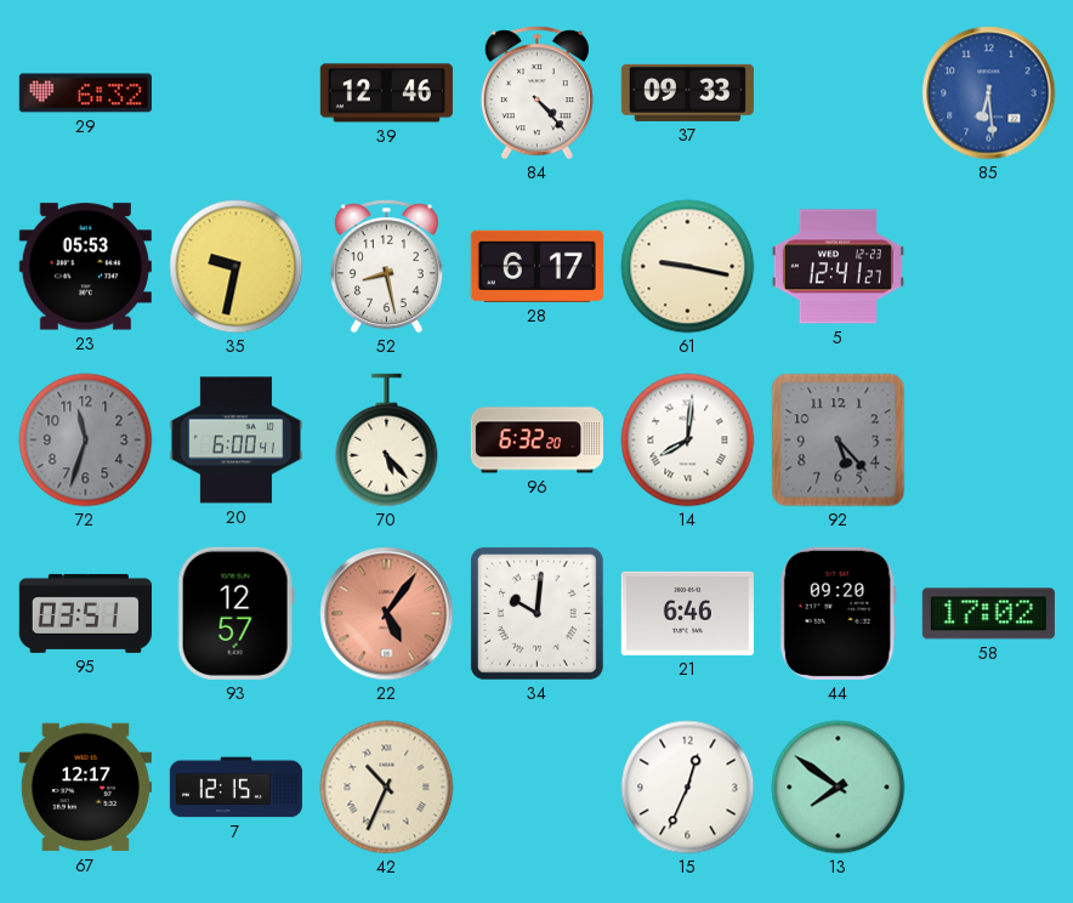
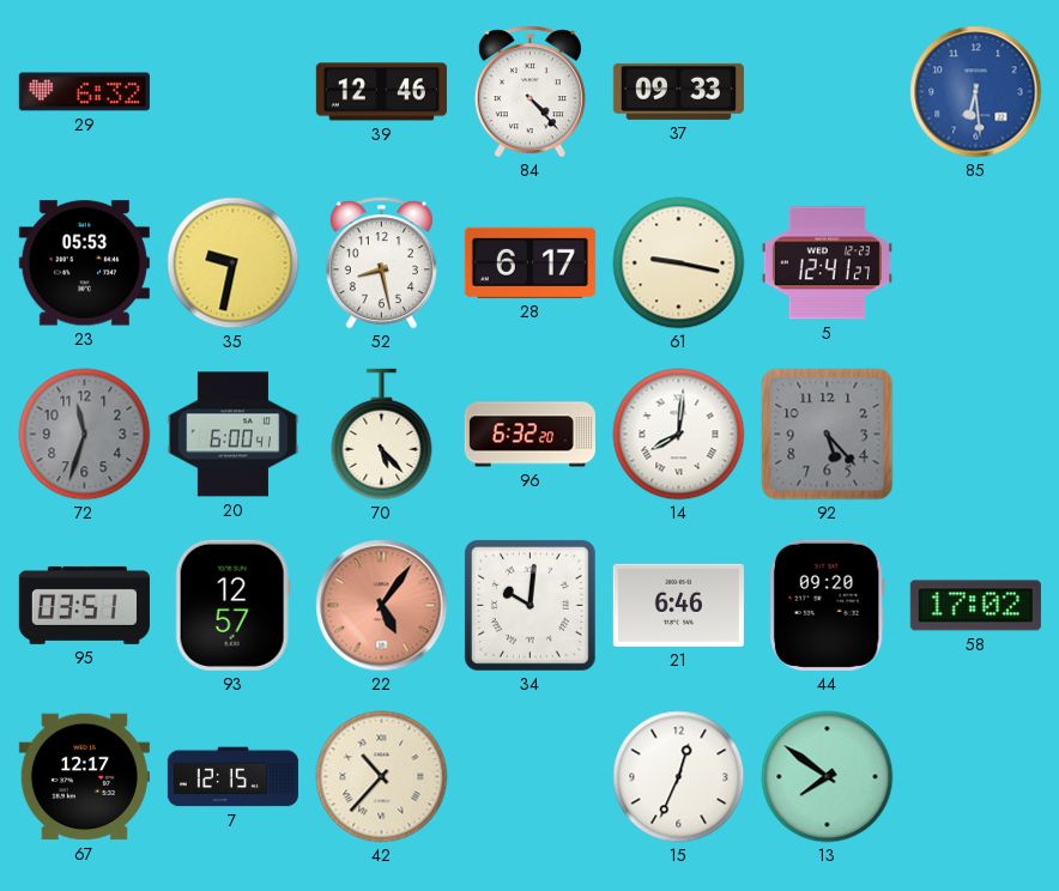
42: 10:34 -> 10:37
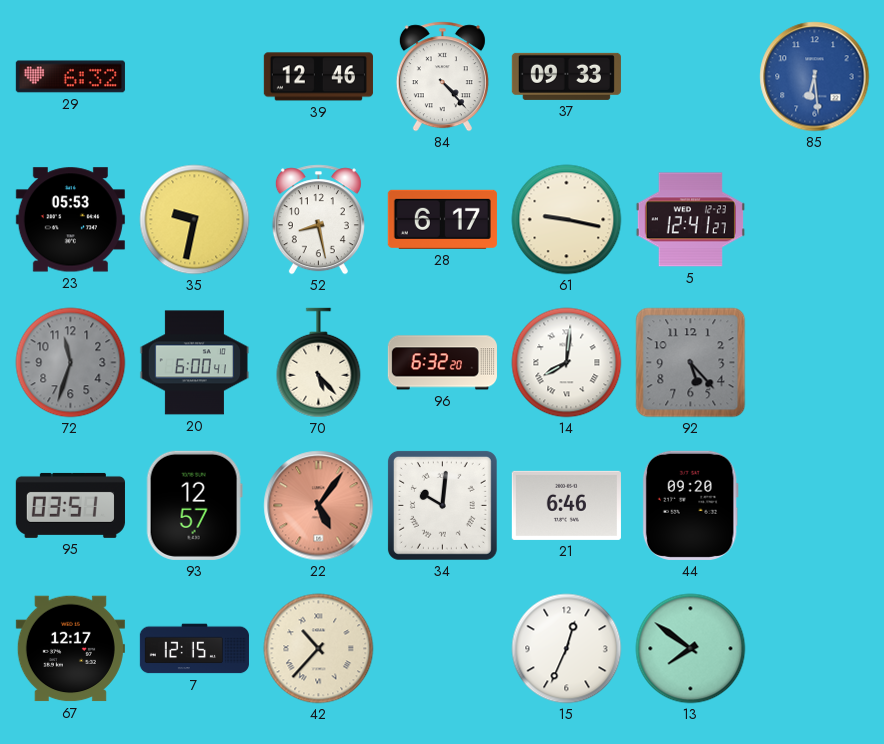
58: 17:02 -> none
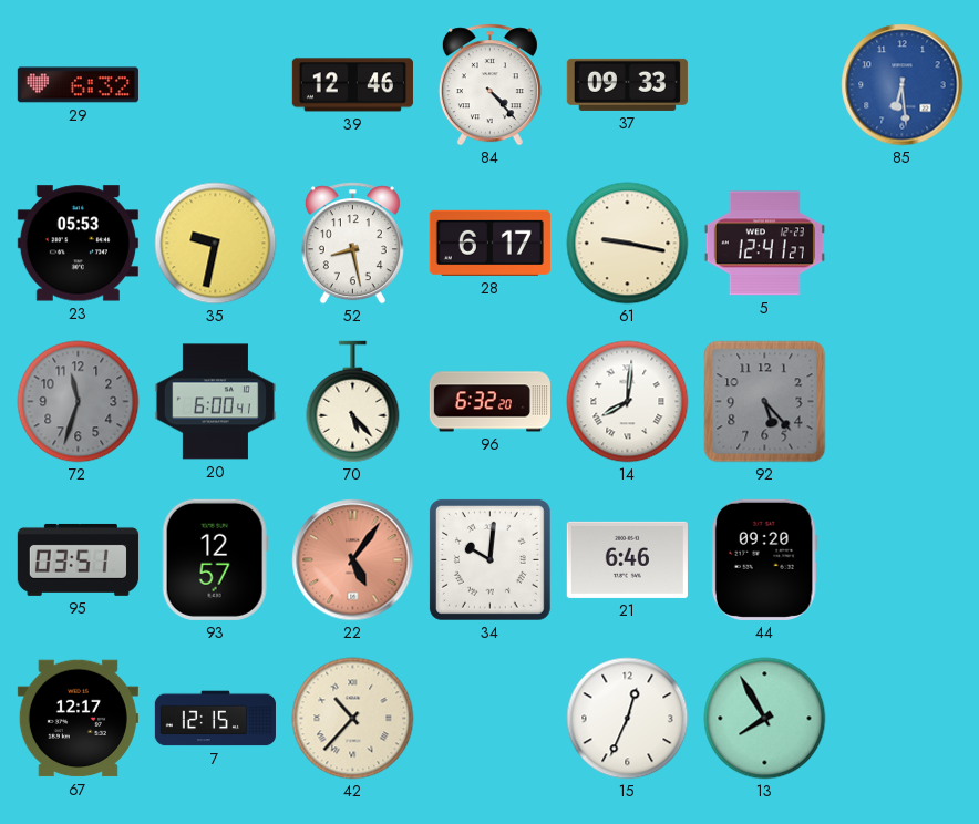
13: 7:51 -> 7:55
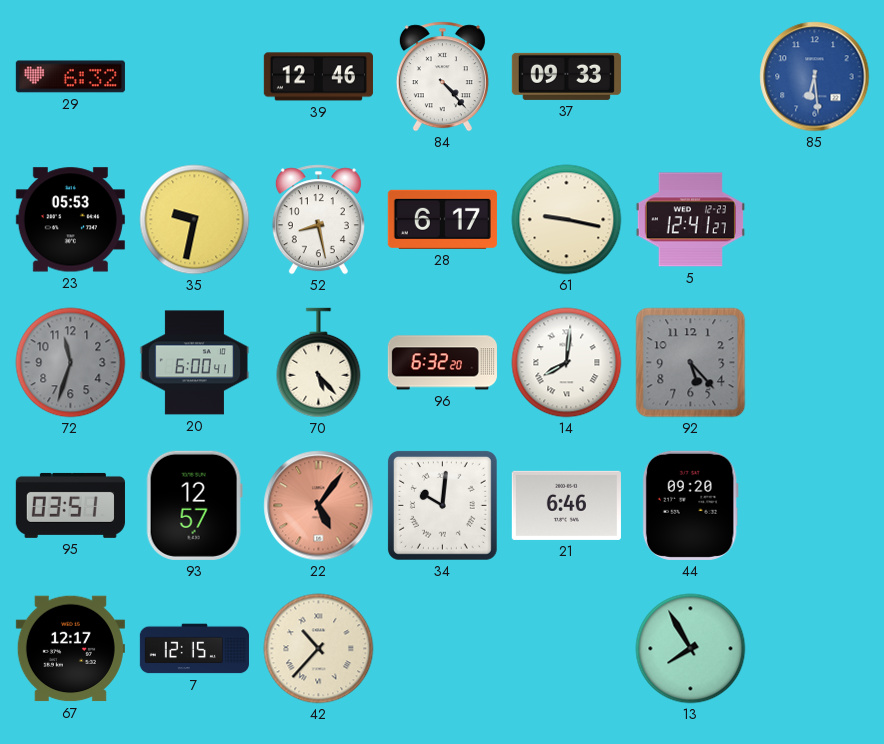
15: 12:34 -> none
